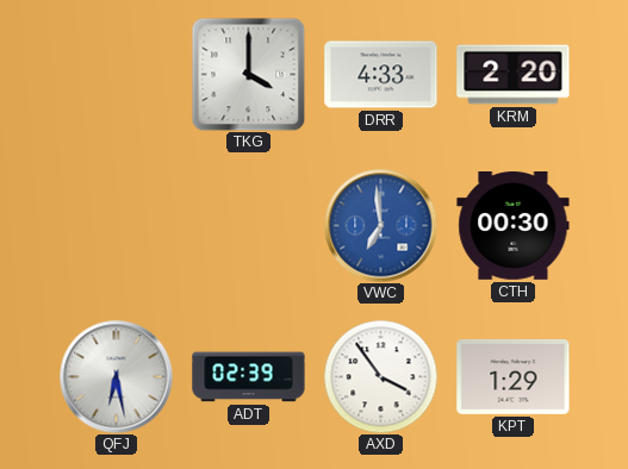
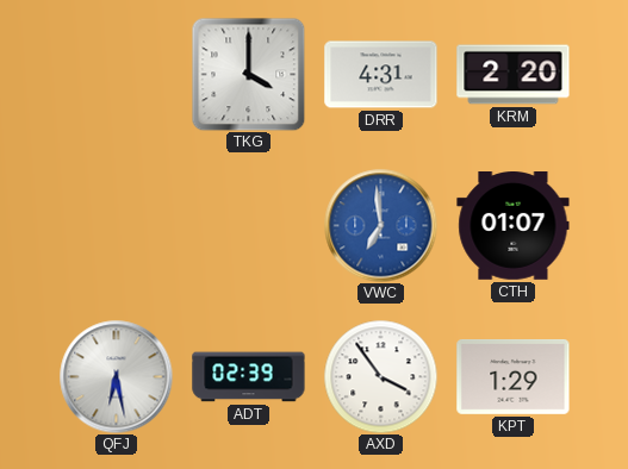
DRR: 4:33 -> 4:31
CTH: 00:30 -> 01:07
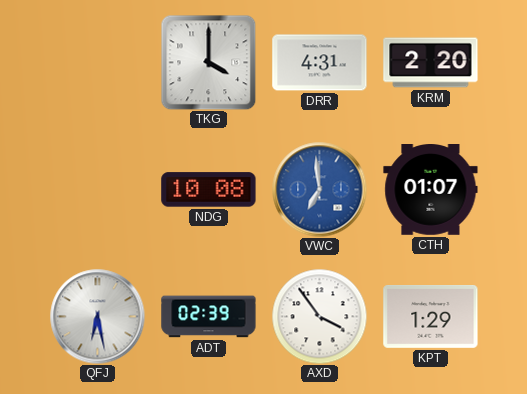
NDG: none -> 10:08
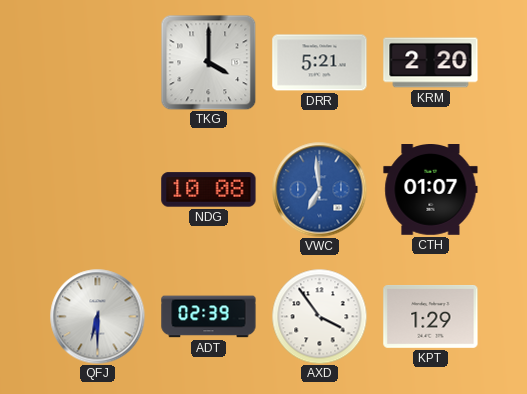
DRR: 4:31 -> 5:21
QFJ: 6:28 -> 6:30
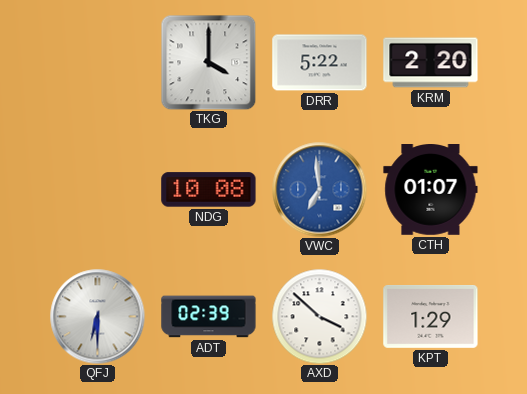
DRR: 5:21 -> 5:22
AXD: 3:54 -> 3:52
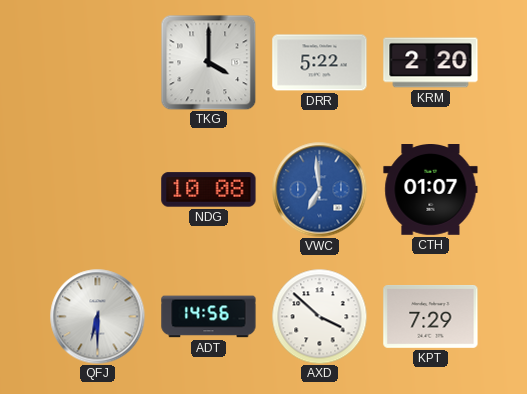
ADT: 02:39 -> 14:56
KPT: 1:29 -> 7:29
